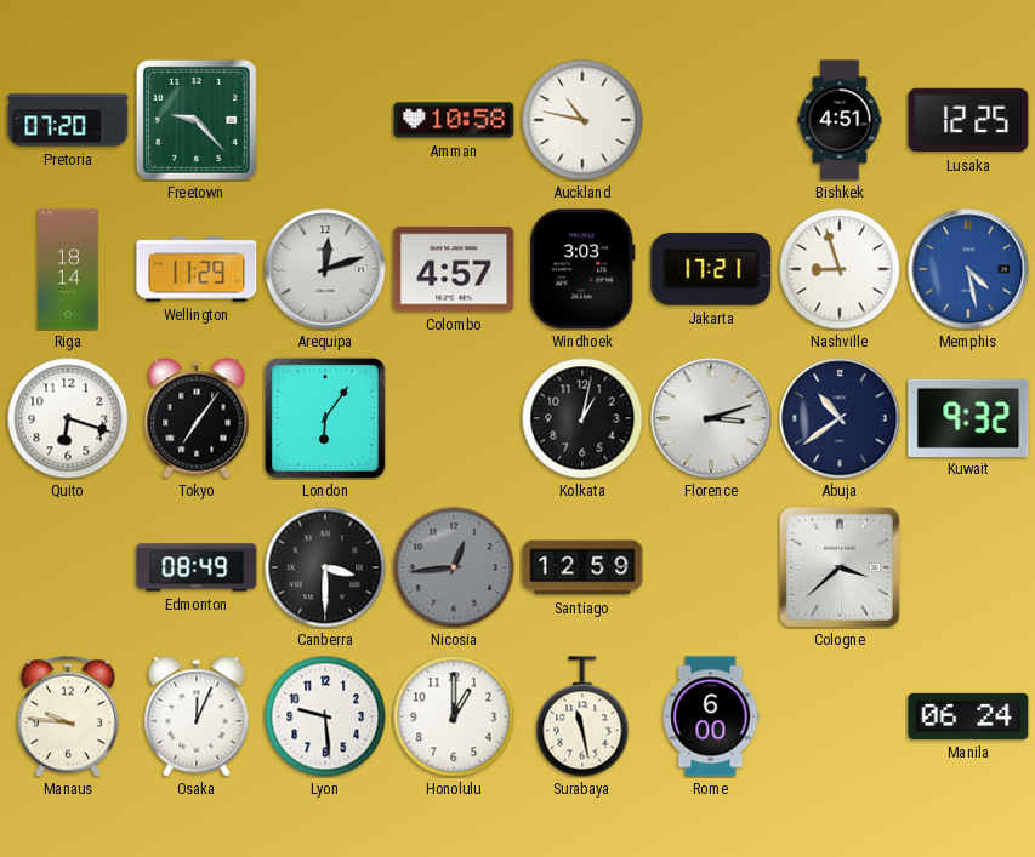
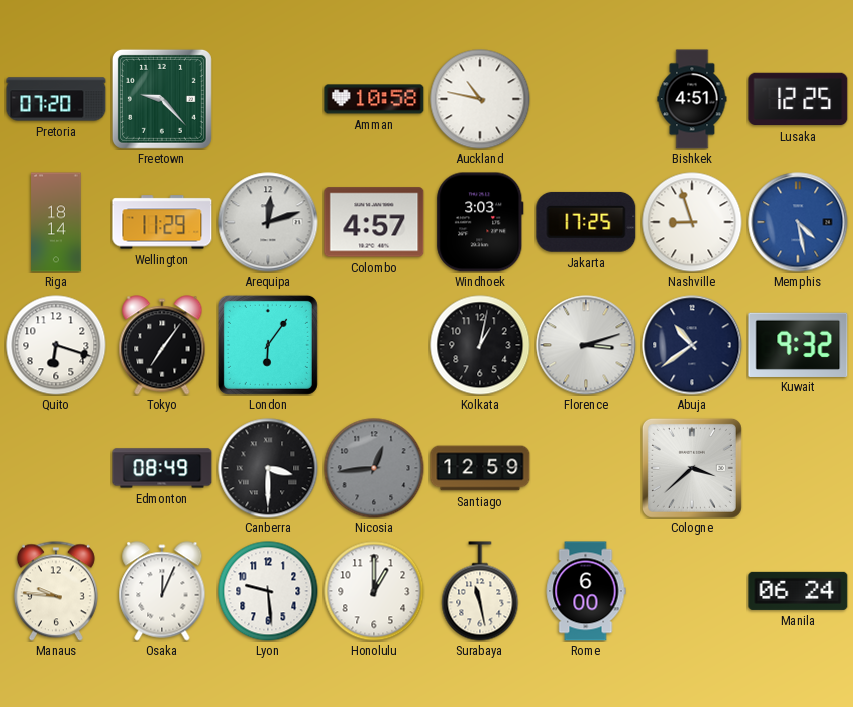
Jakarta: 17:21 -> 17:25
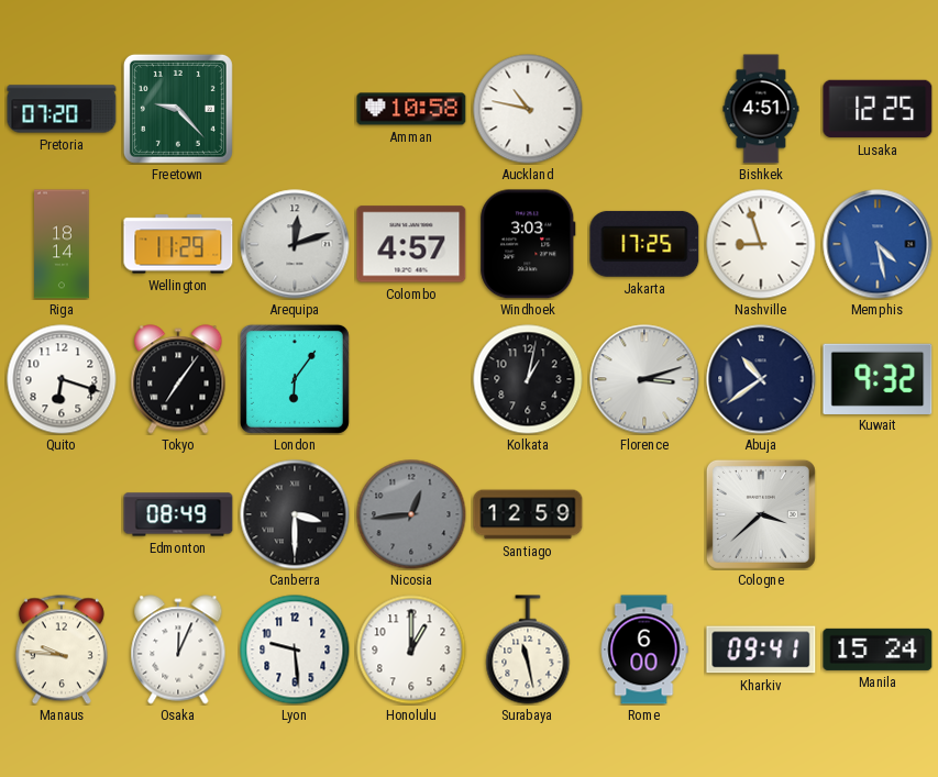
Kharkiv: none -> 09:41
Manila: 06:24 -> 15:24
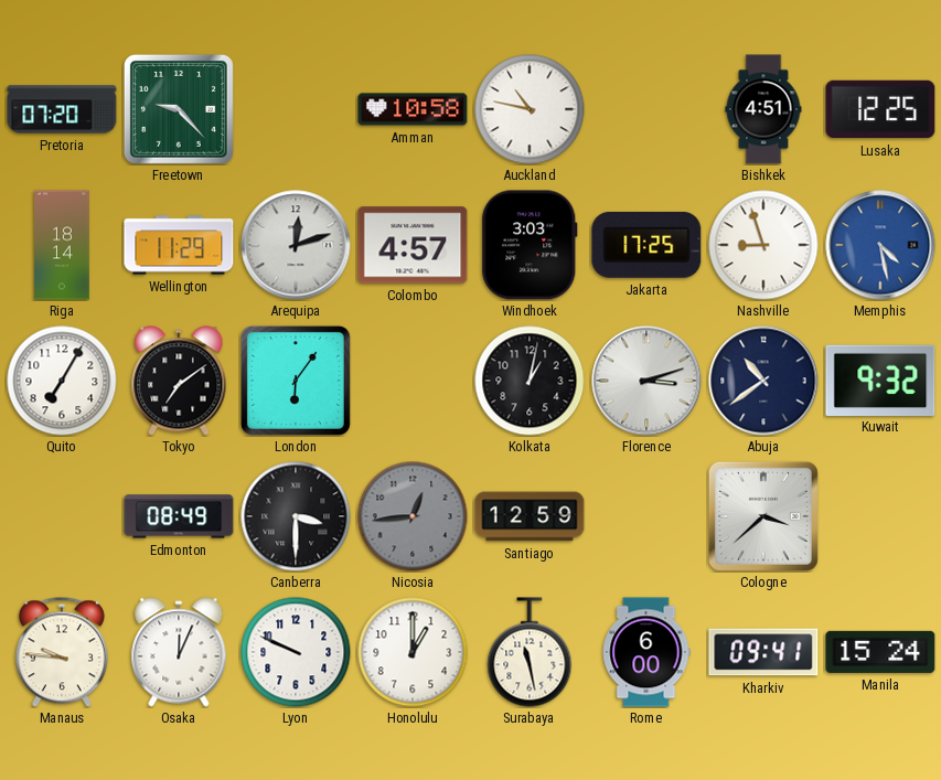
Quito: 6:18 -> 7:05
Tokyo: 7:06 -> 7:09
Lyon: 9:29 -> 9:49
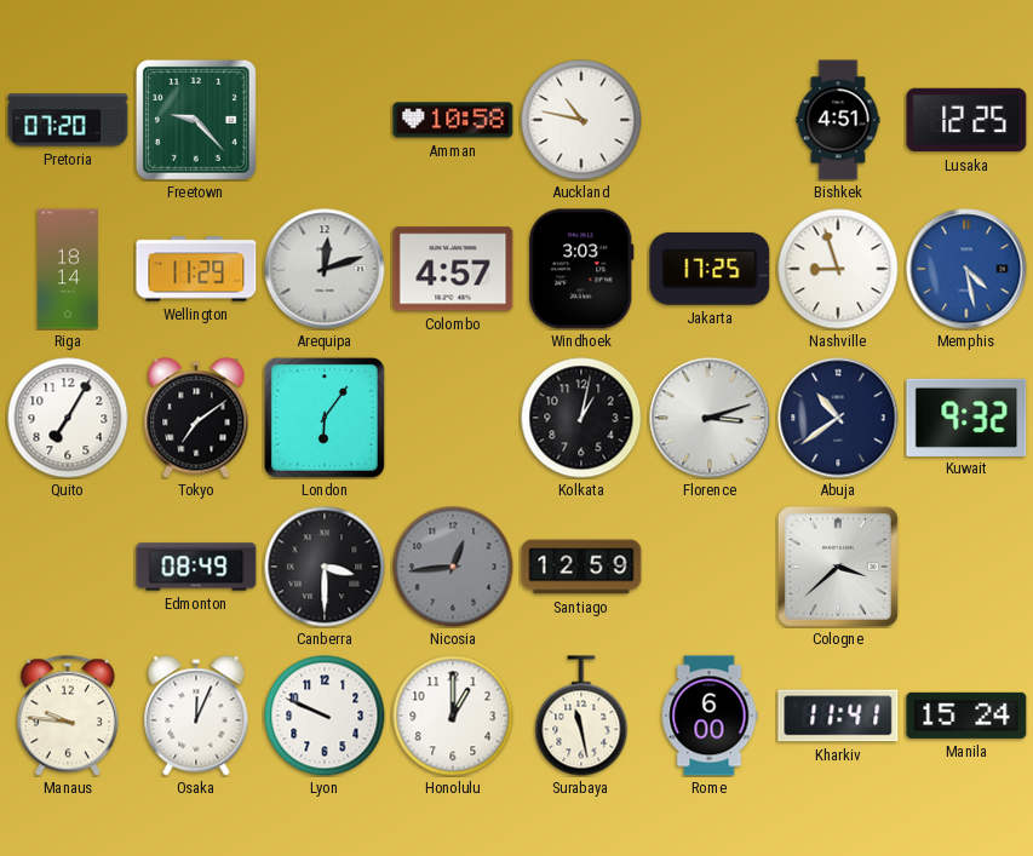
Kharkiv: 09:41 -> 11:41
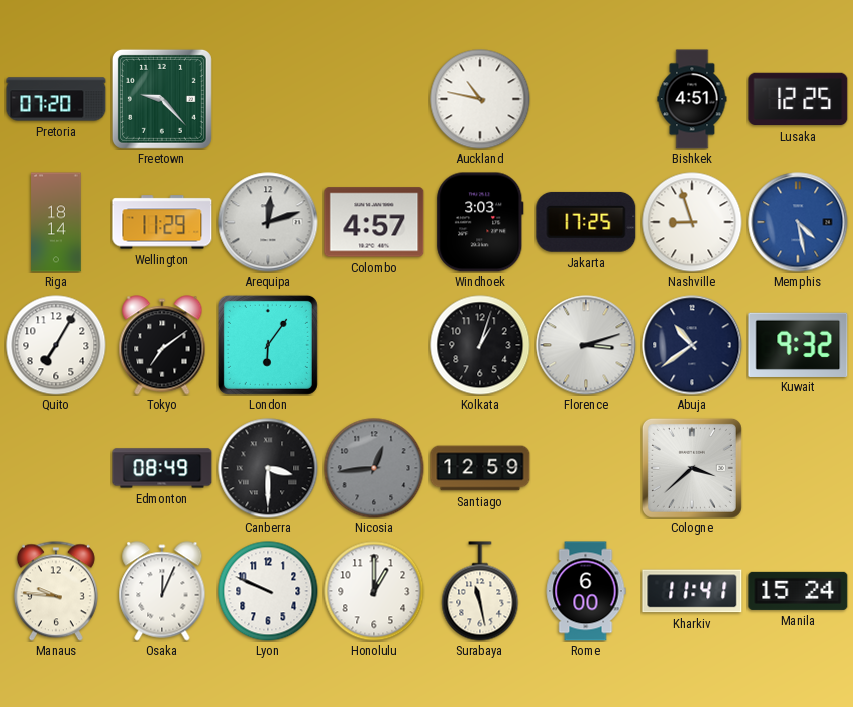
Amman: 10:58 -> none
Kolkata: 1:02 -> 1:03
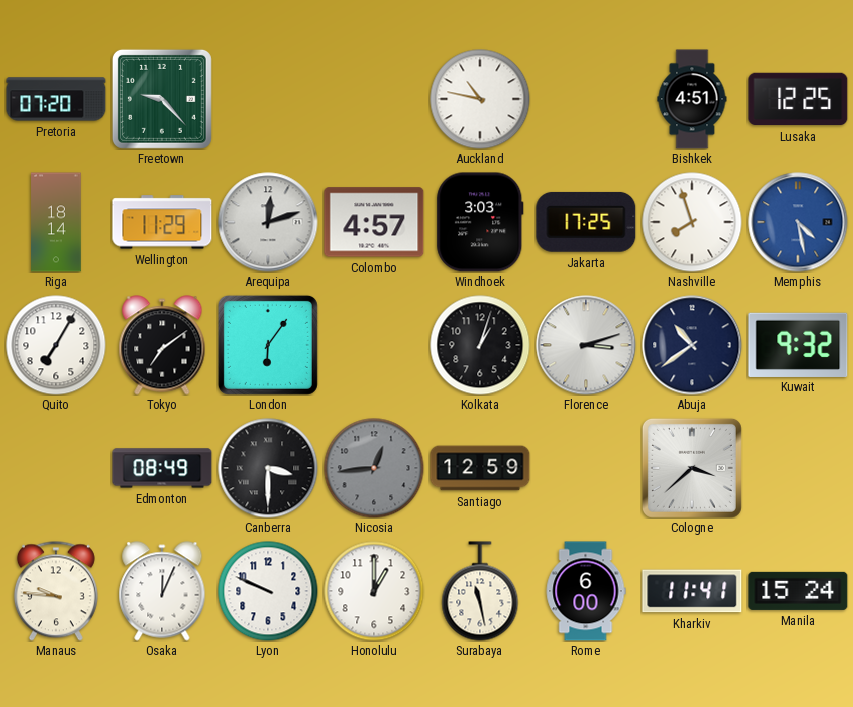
Nashville: 8:57 -> 7:57
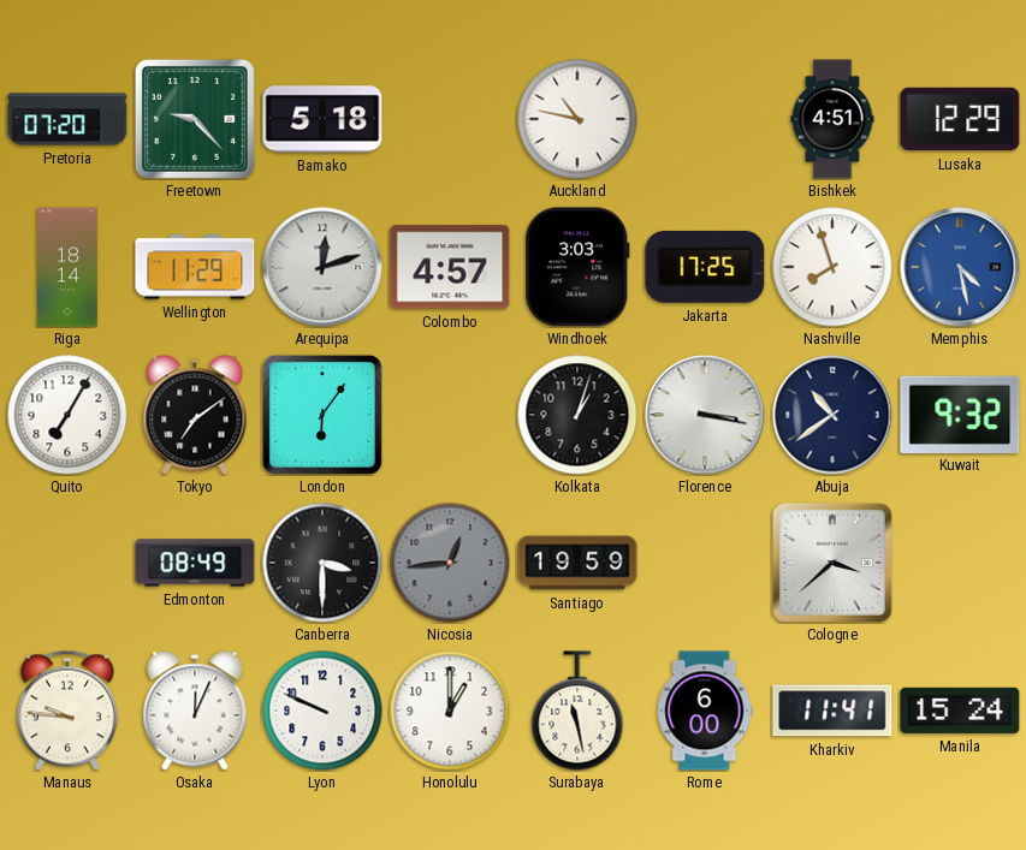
Bamako: none -> 5:18
Lusaka: 12:25 -> 12:29
Florence: 3:12 -> 3:17
Santiago: 12:59 -> 19:59
